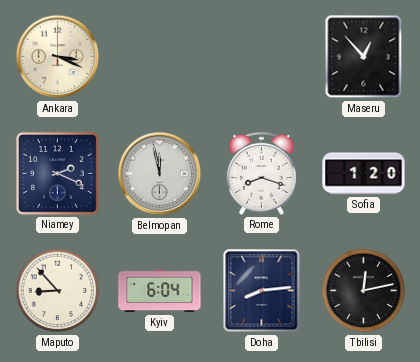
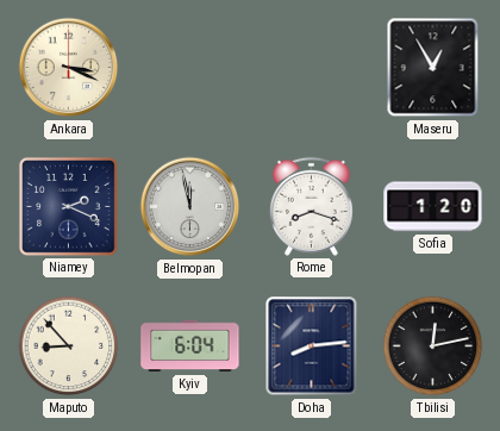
Maseru: 12:53 -> 12:55
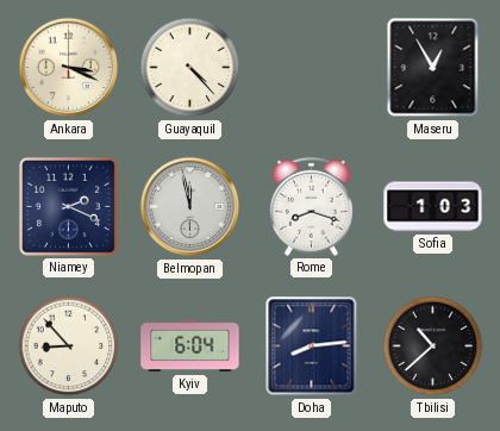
Guayaquil: none -> 4:23
Sofia: 1:20 -> 1:03
Tbilisi: 12:13 -> 10:38
